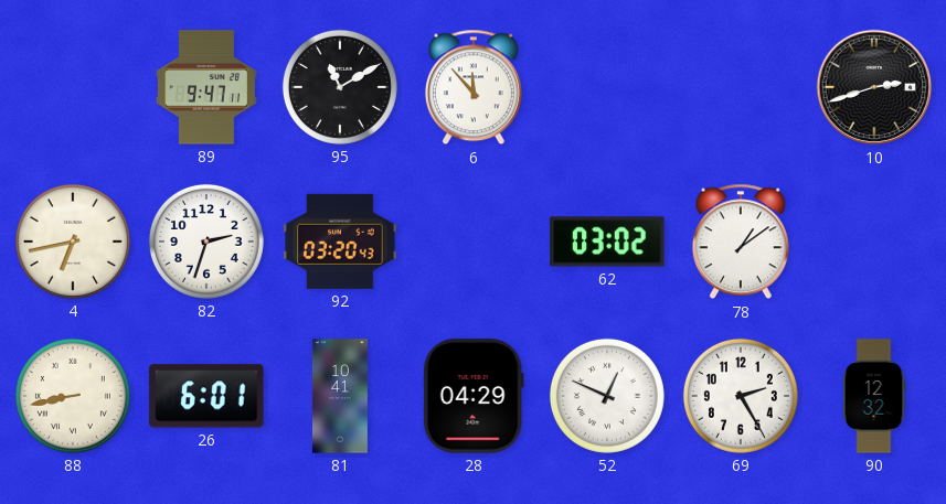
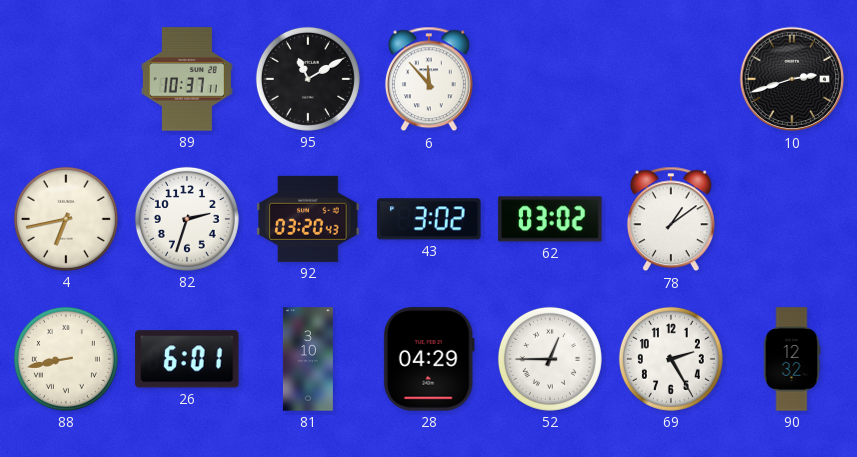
89: 9:47 -> 10:37
43: none -> 3:02
81: 10:41 -> 3:10
52: 12:49 -> 12:45
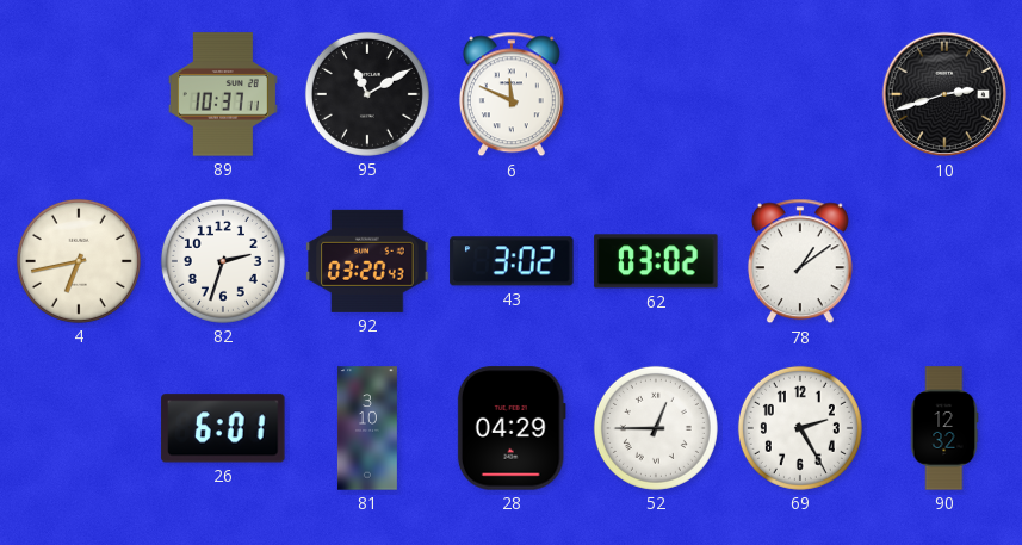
6: 11:53 -> 11:49
88: 8:43 -> none
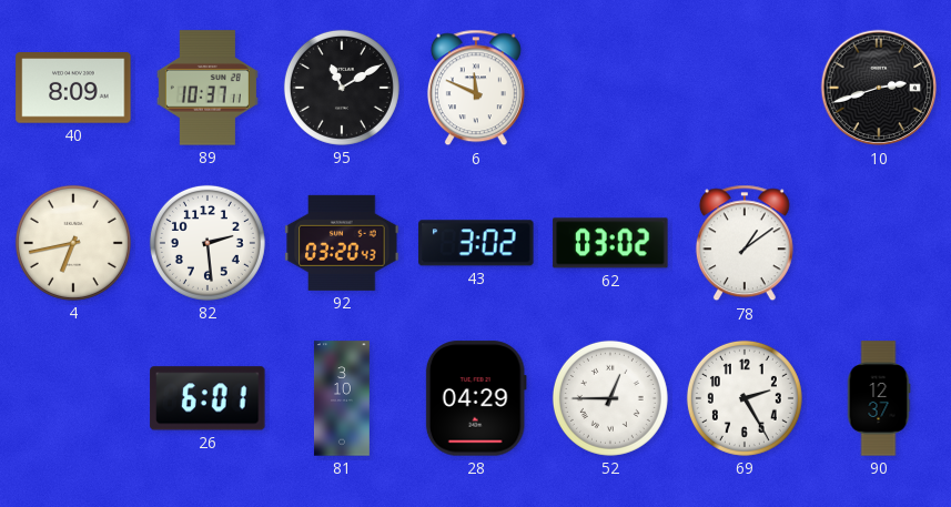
40: none -> 8:09
82: 2:33 -> 2:29
90: 12:32 -> 12:37
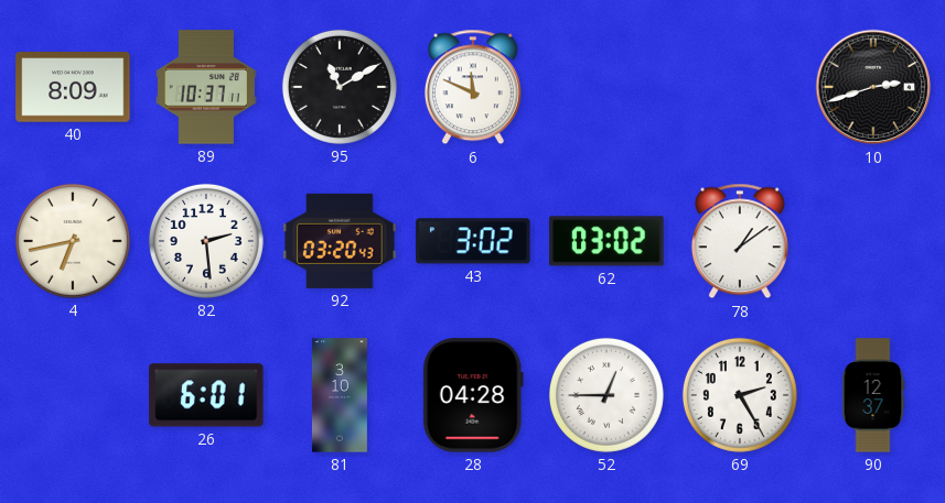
28: 04:29 -> 04:28
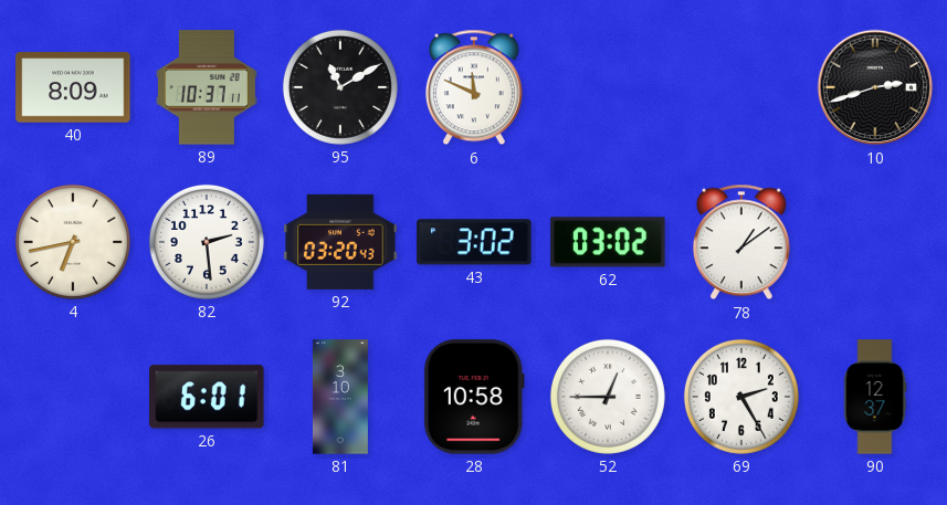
28: 04:28 -> 10:58
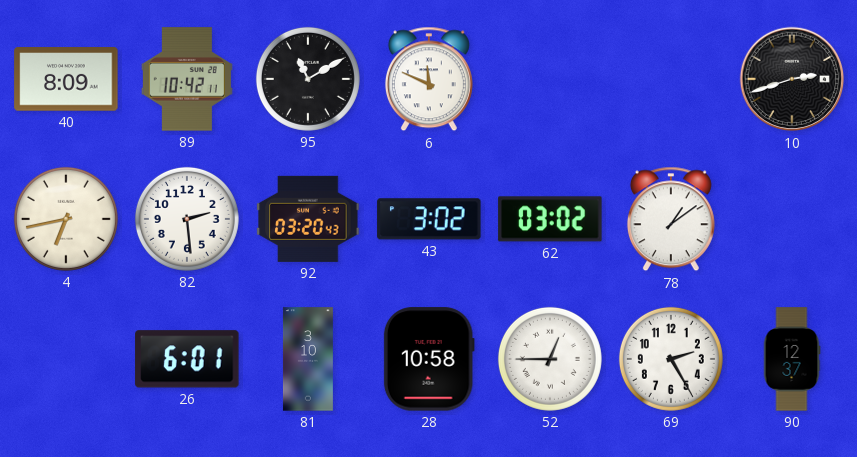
89: 10:37 -> 10:42
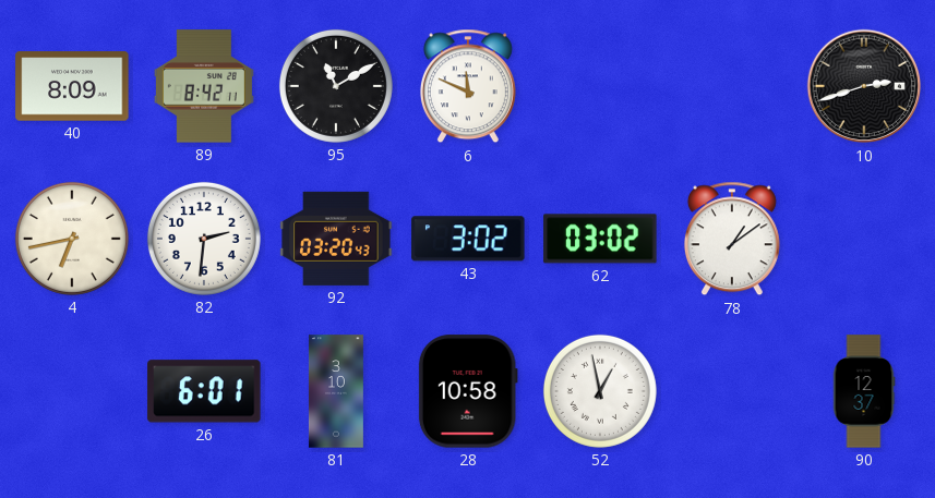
89: 10:42 -> 8:42
82: 2:29 -> 2:31
52: 12:45 -> 12:58
69: 2:25 -> none
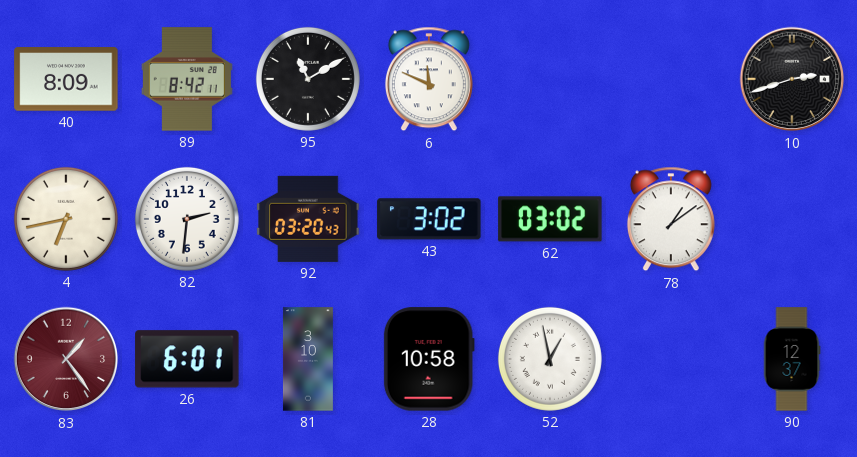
83: none -> 1:24
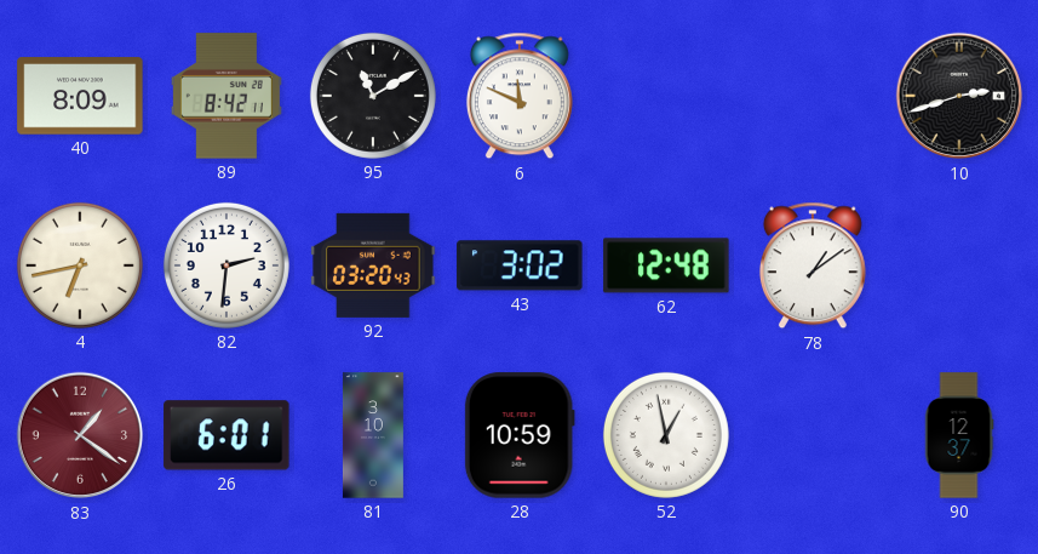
62: 03:02 -> 12:48
83: 1:24 -> 1:21
28: 10:58 -> 10:59
